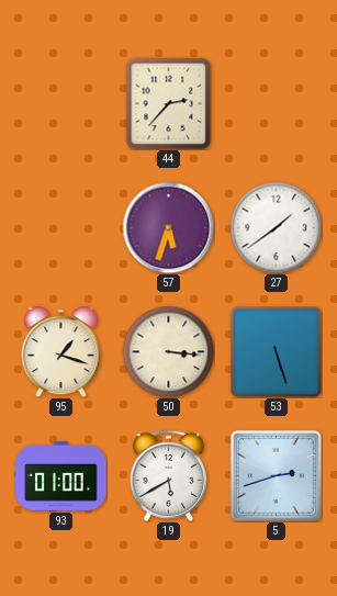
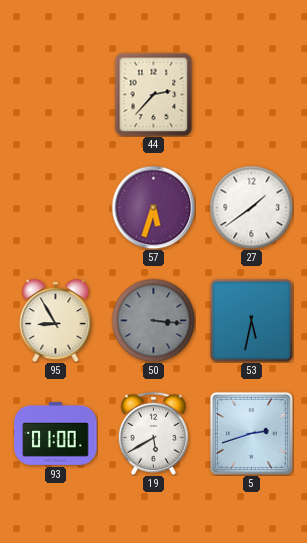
95: 1:18 -> 8:55
50 dial: cream -> grey
53: 5:27 -> 5:32
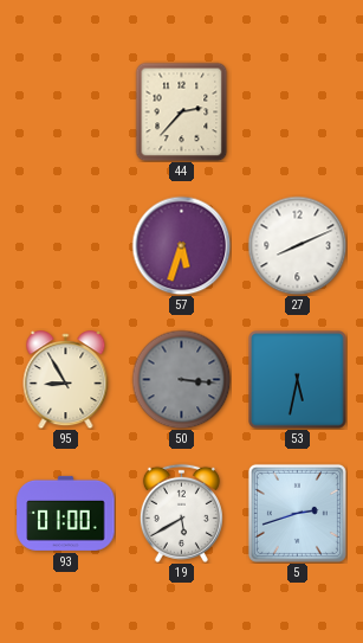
27: 1:39 -> 8:11
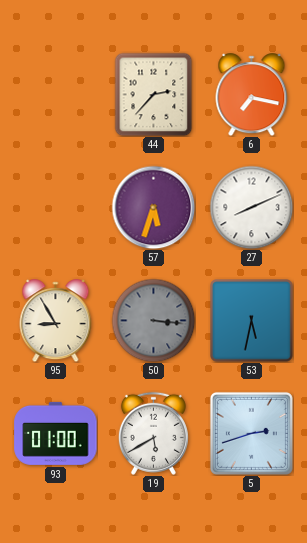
6: none -> 7:17
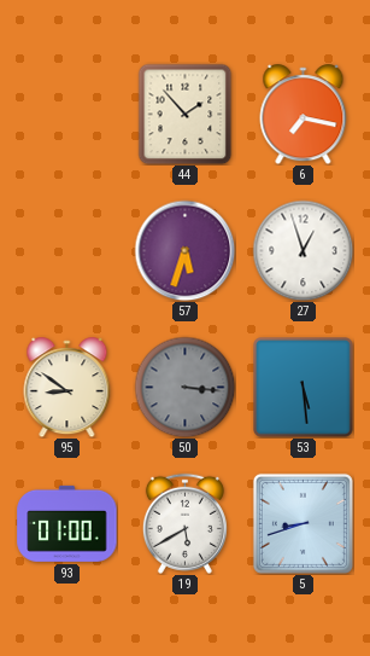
44: 2:37 -> 1:53
27: 8:11 -> 12:57
95: 8:55 -> 8:51
53: 5:32 -> 5:29
5: 2:42 -> 8:42
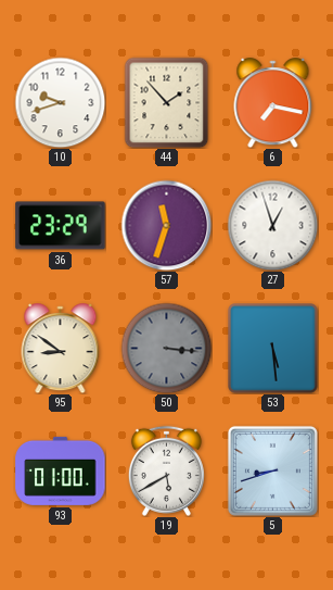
10: none -> 9:42
36: none -> 23:29
57: 5:33 -> 11:33
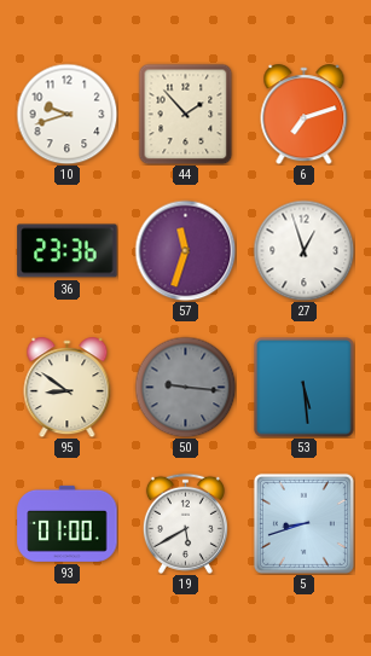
6: 7:17 -> 7:12
36: 23:29 -> 23:36
50: 3:16 -> 9:16
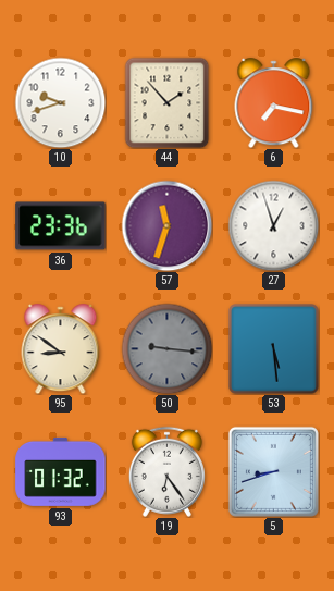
6: 7:12 -> 7:17
93: 01:00 -> 01:32
19: 5:40 -> 6:24
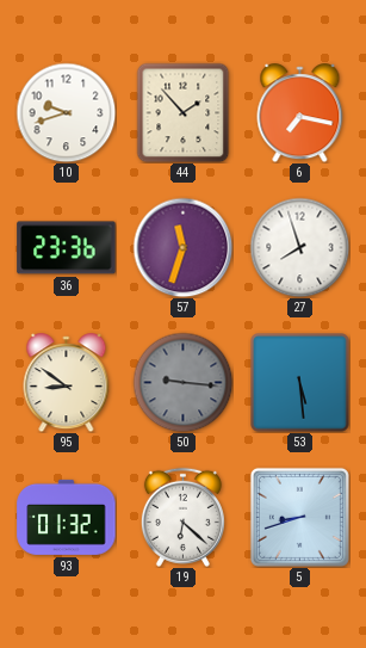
27: 12:57 -> 7:57
19: 6:24 -> 6:22
